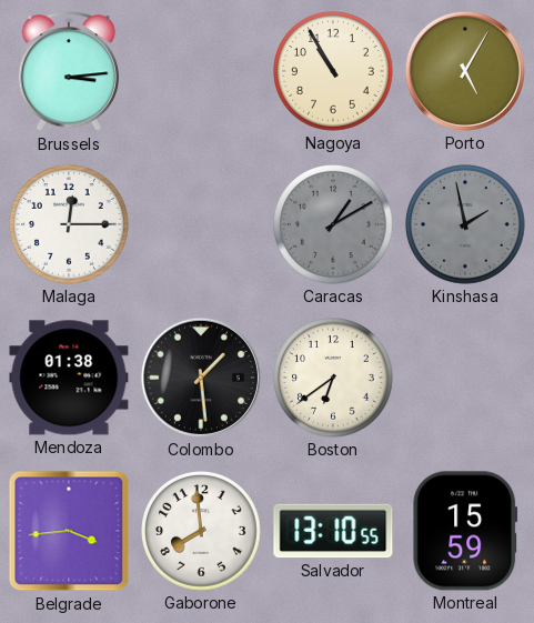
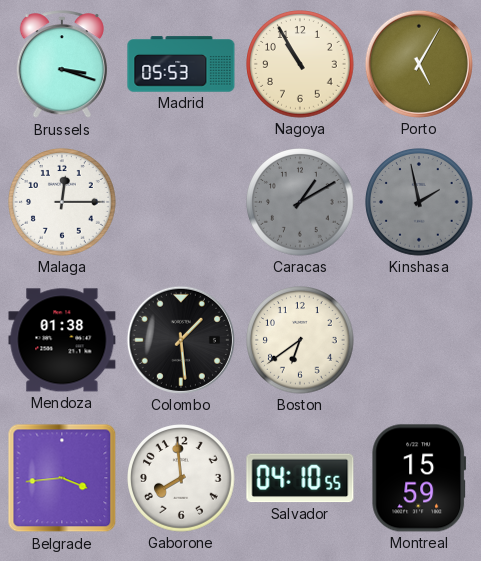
Brussels: 3:14 -> 3:18
Madrid: none -> 05:53
Salvador: 13:10 -> 04:10
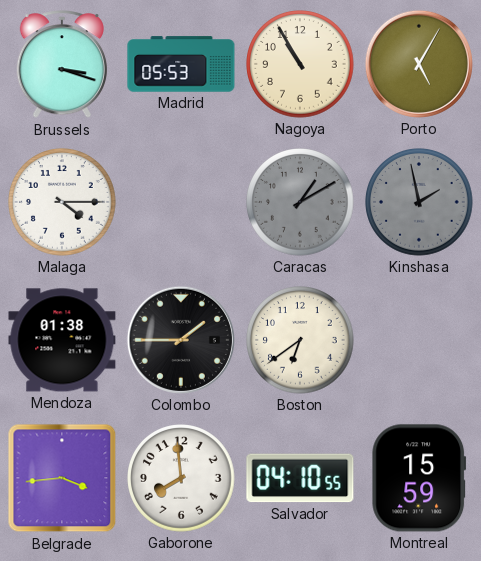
Malaga: 12:15 -> 4:15
Colombo: 1:29 -> 1:45
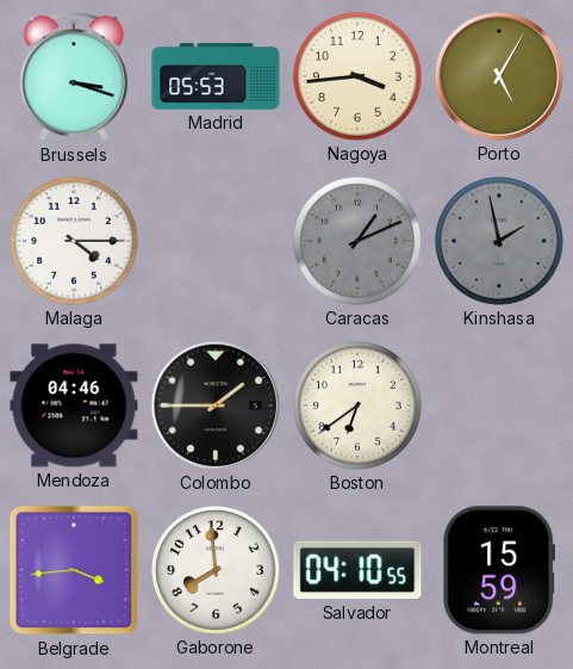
Nagoya: 10:55 -> 3:44
Caracas: 1:10 -> 1:11
Mendoza: 01:38 -> 04:46
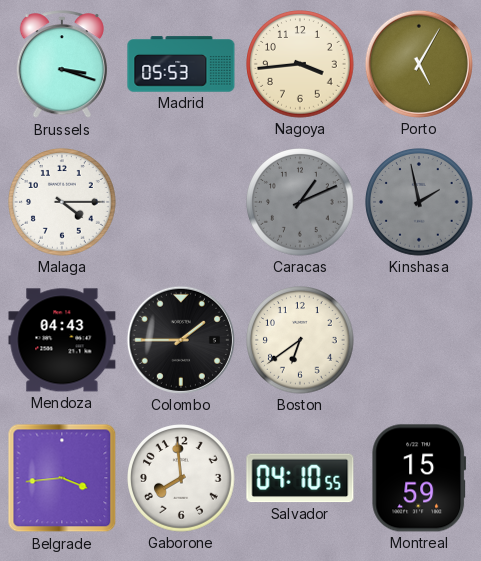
Mendoza: 04:46 -> 04:43
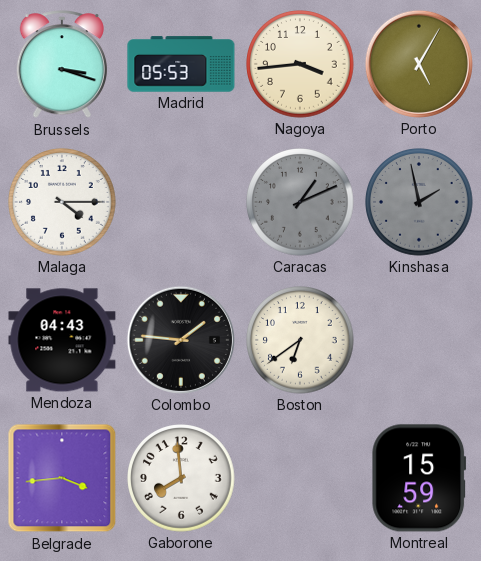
Colombo: 1:45 -> 1:46
Salvador: 04:10 -> none
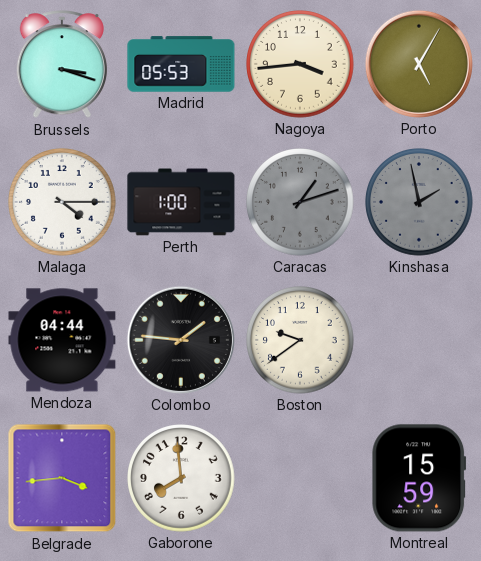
Perth: none -> 1:00
Caracas: 1:11 -> 1:12
Mendoza: 04:43 -> 04:44
Boston: 6:39 -> 9:39
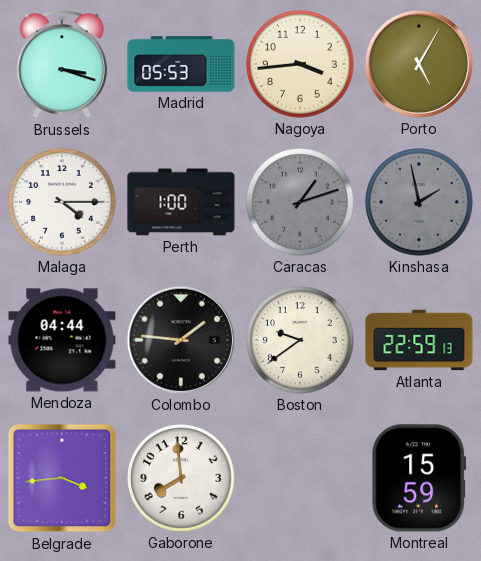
Atlanta: none -> 22:59
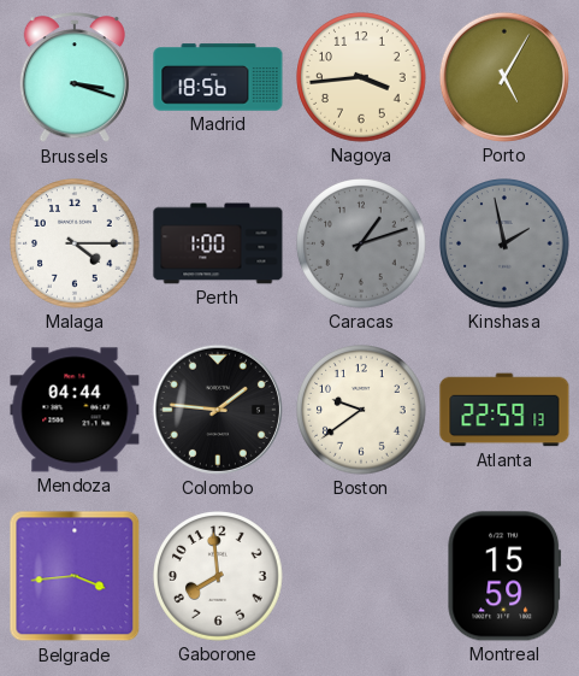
Madrid: 05:53 -> 18:56
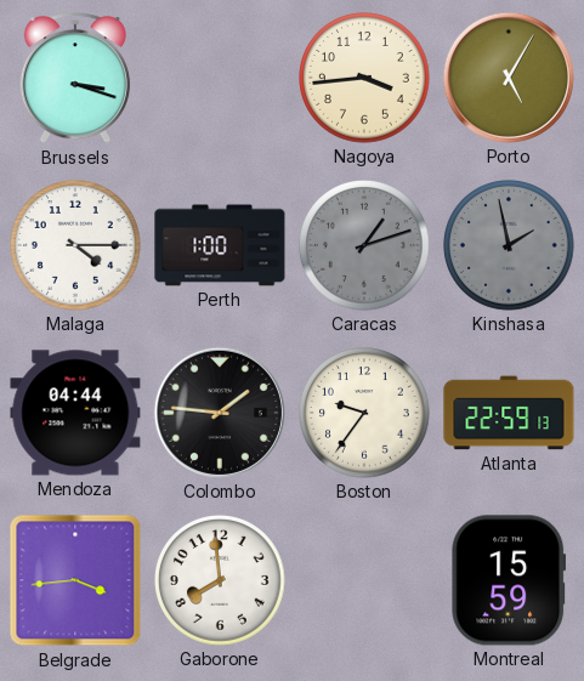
Madrid: 18:56 -> none
Boston: 9:39 -> 9:36
